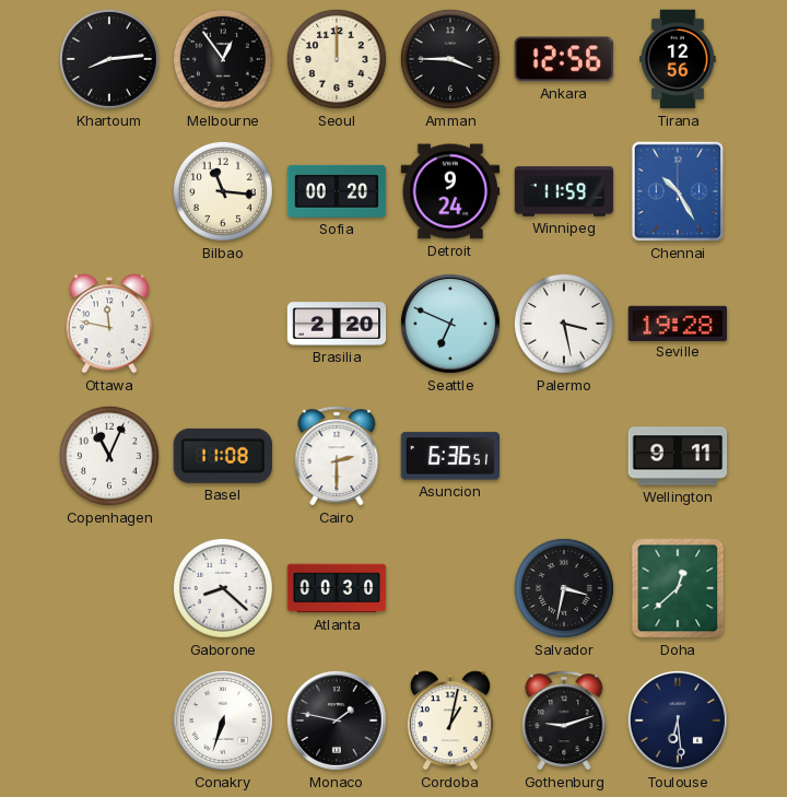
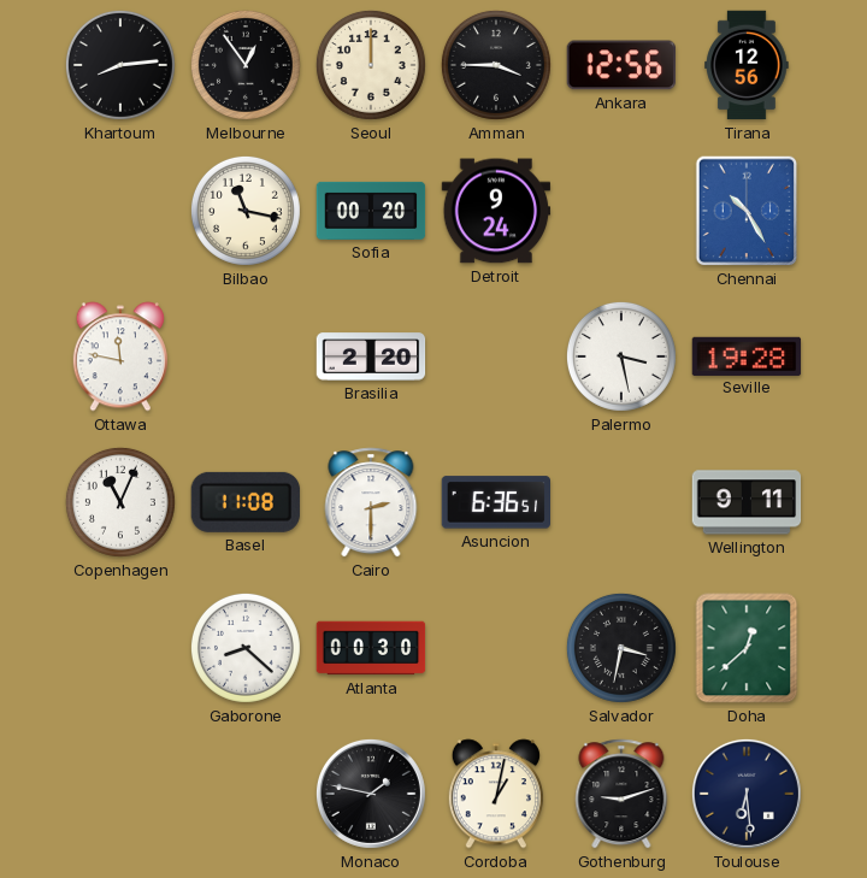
Bilbao: 11:16 -> 11:17
Winnipeg: 11:59 -> none
Seattle: 6:49 -> none
Conakry: 6:33 -> none
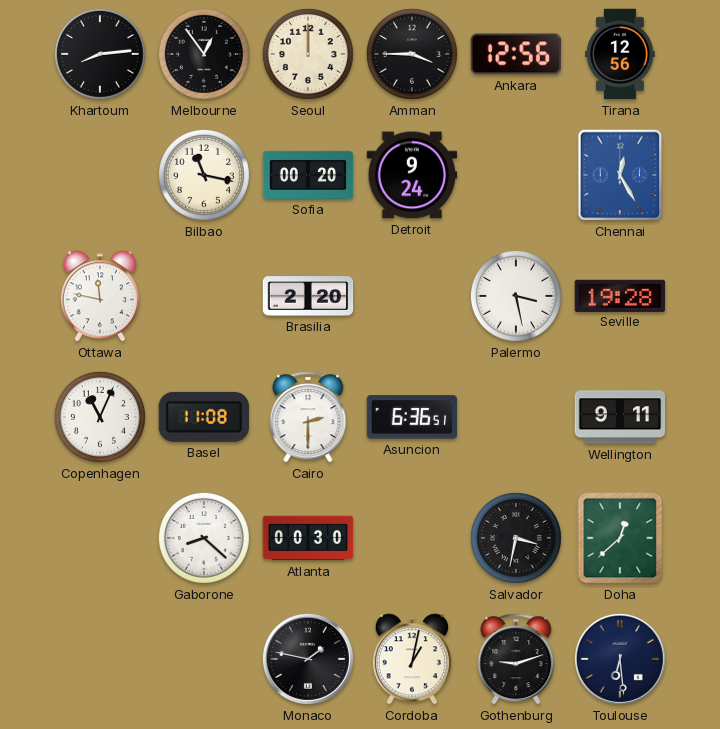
Chennai: 10:25 -> 12:25
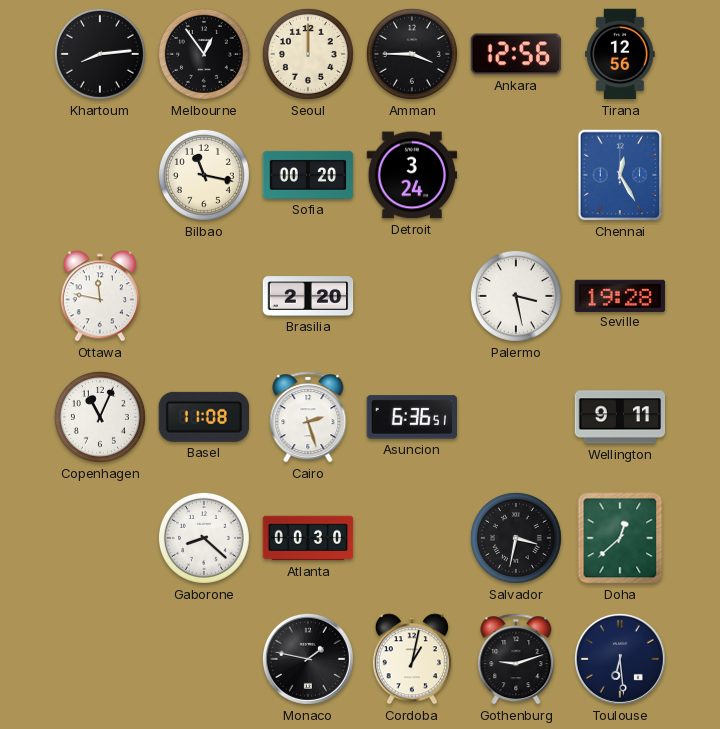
Detroit: 9:24 -> 3:24
Cairo: 2:30 -> 2:27
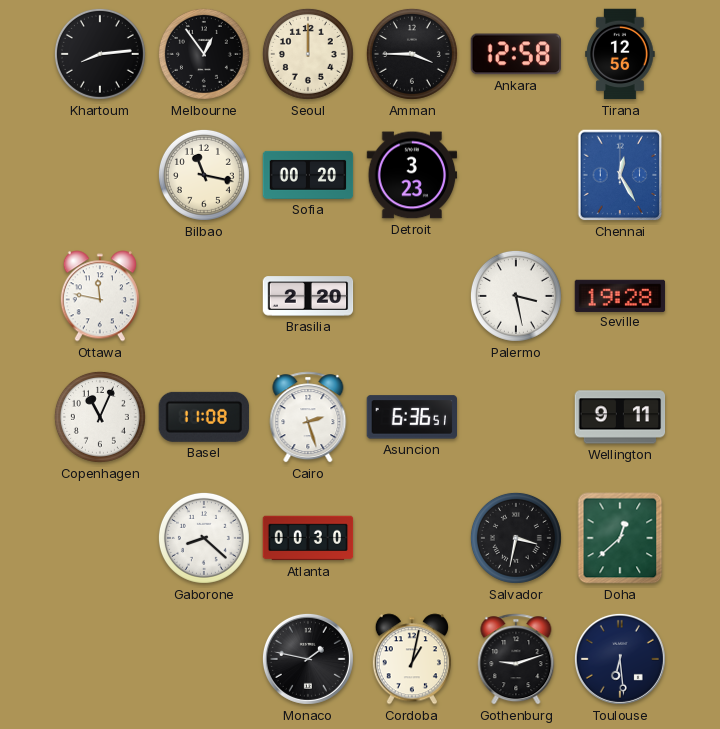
Ankara: 12:56 -> 12:58
Detroit: 3:24 -> 3:23
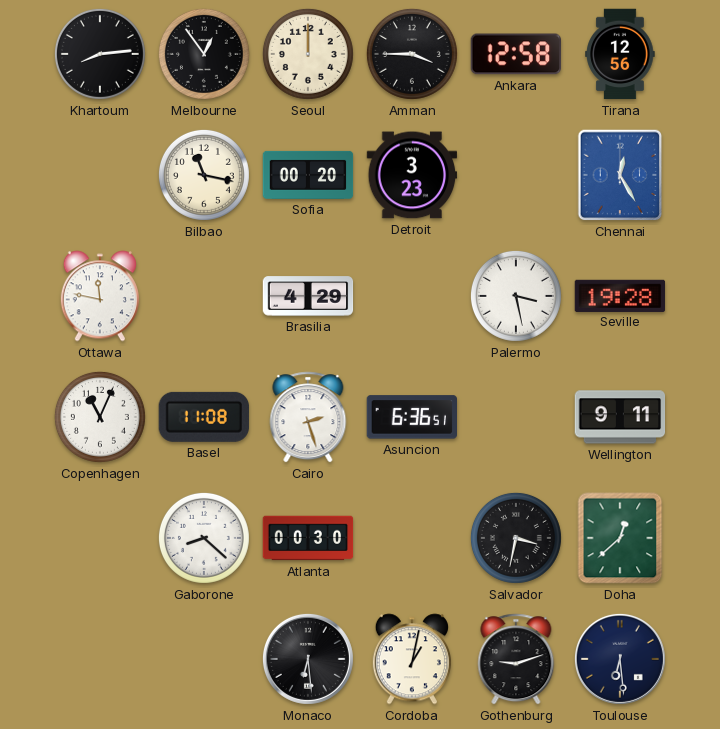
Brasilia: 2:20 -> 4:29
Monaco: 1:47 -> 6:29
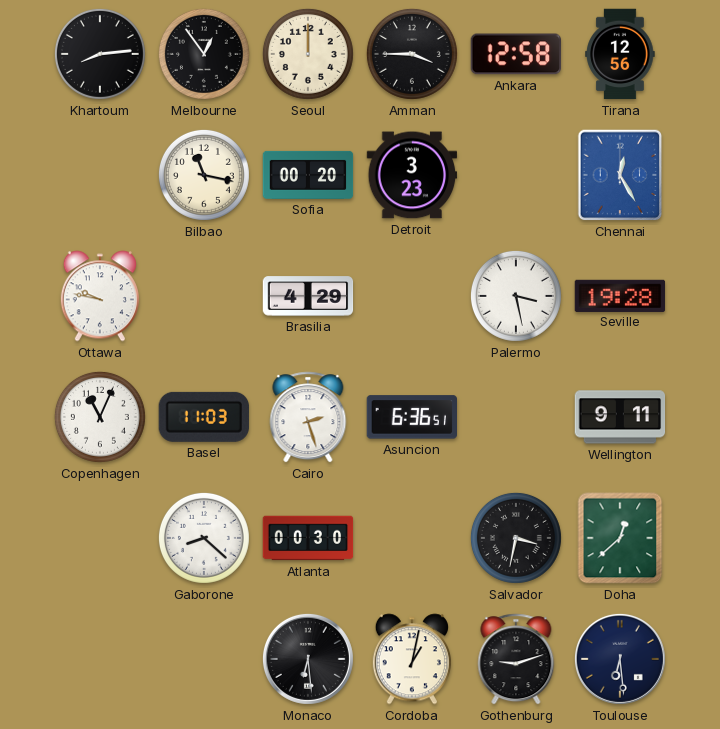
Ottawa: 11:47 -> 9:47
Basel: 11:08 -> 11:03
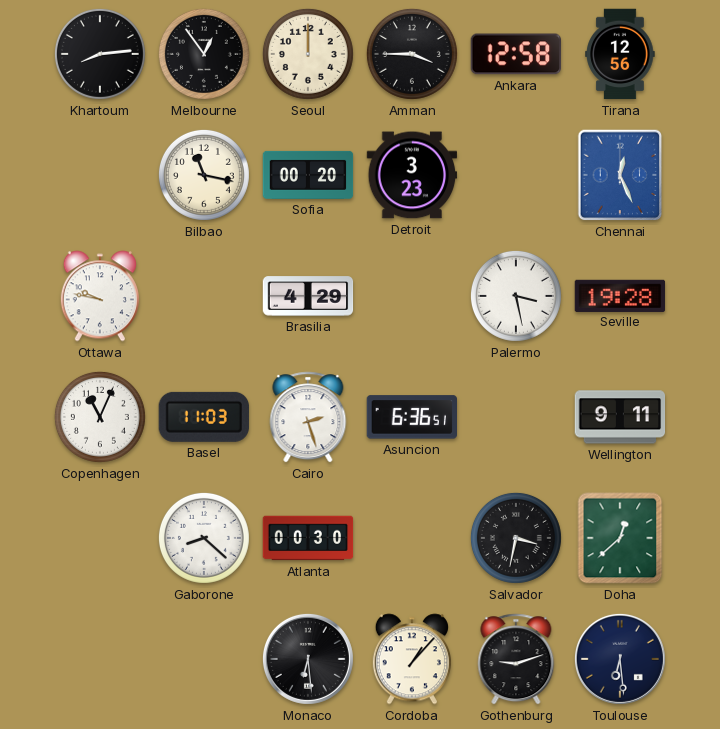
Chennai: 12:25 -> 12:26
Cordoba: 1:02 -> 1:07
